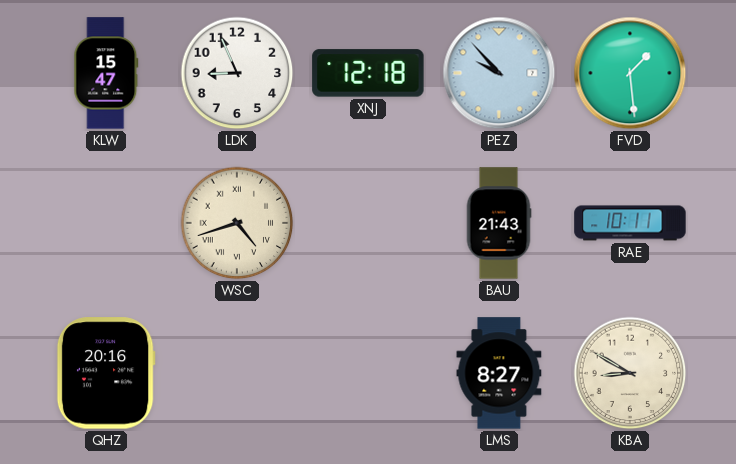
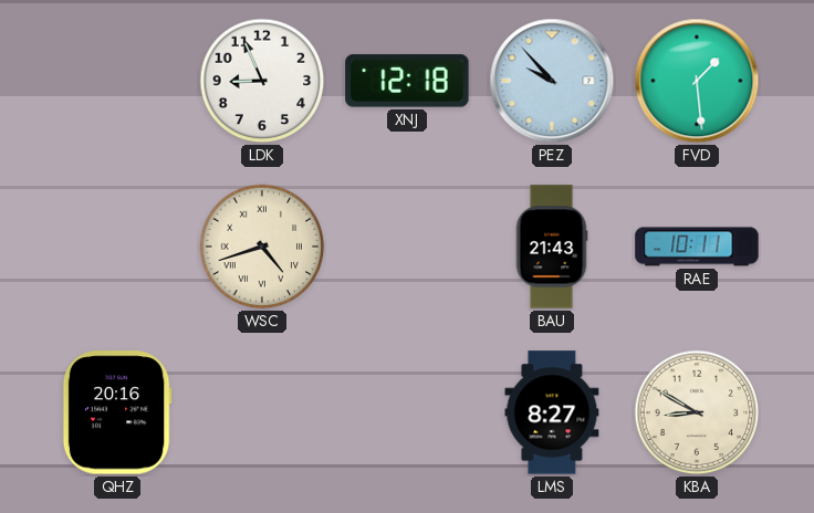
KLW: 15:47 -> none
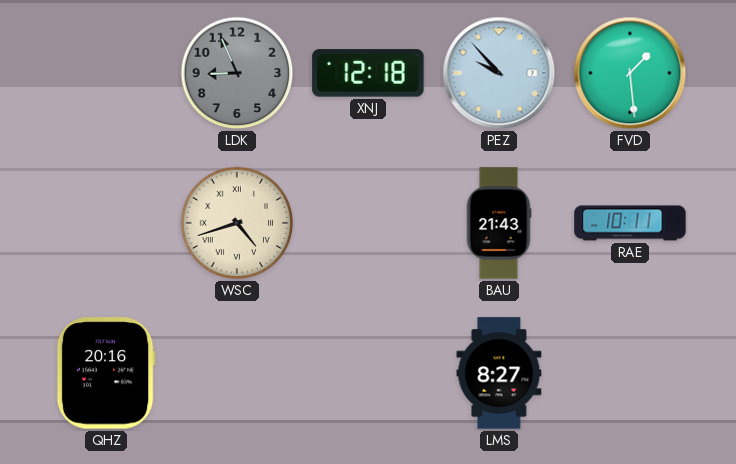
LDK dial: white -> grey
KBA: 8:50 -> none
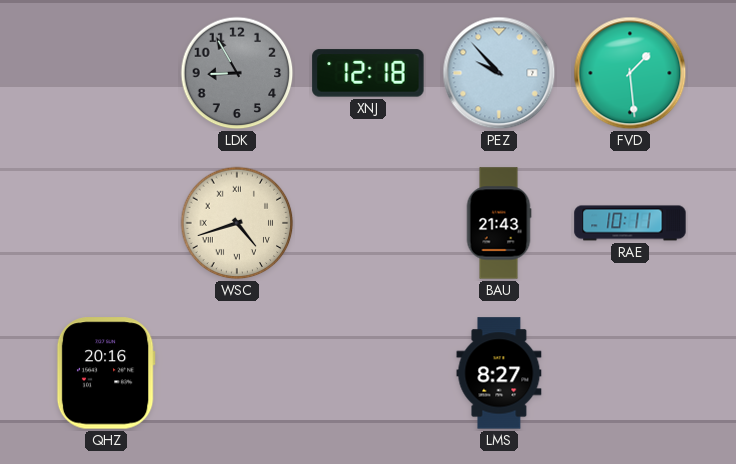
LDK: 8:56 -> 8:55
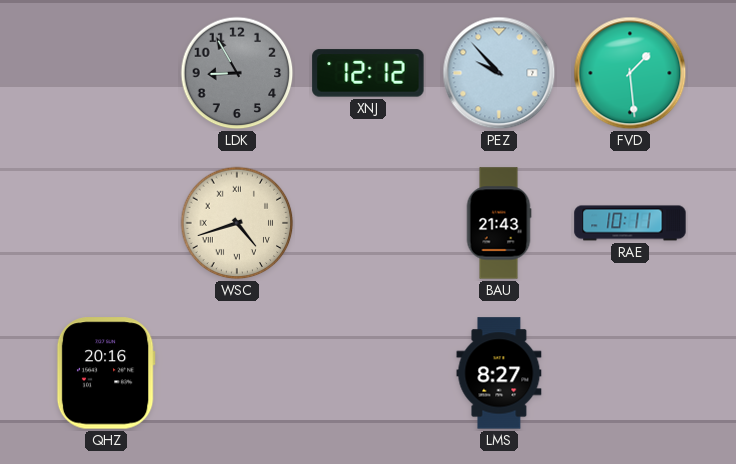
XNJ: 12:18 -> 12:12
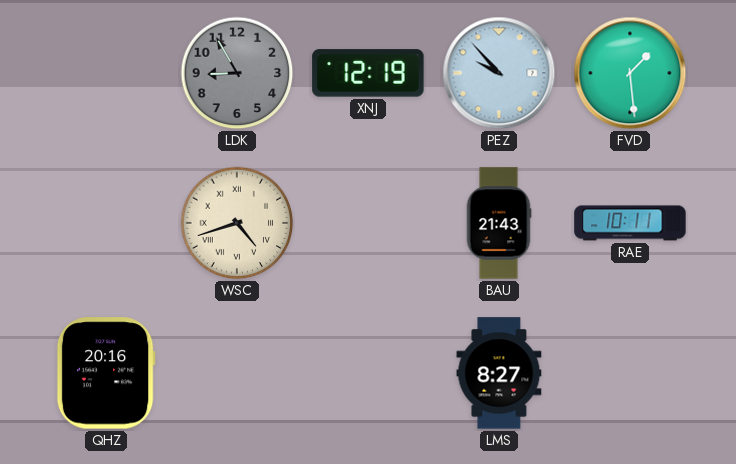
XNJ: 12:12 -> 12:19
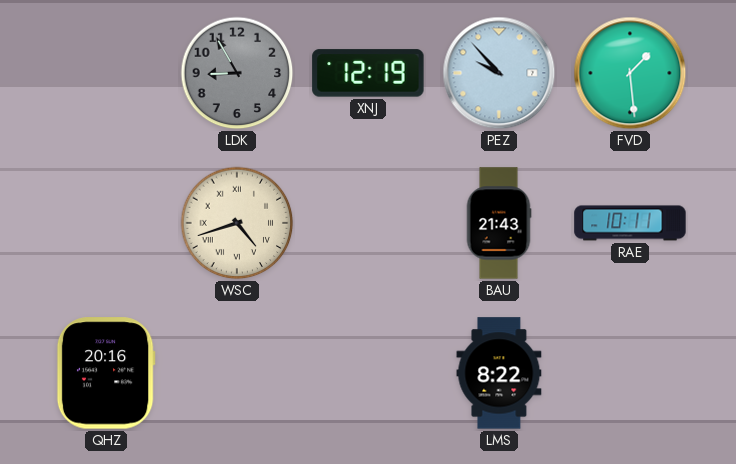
LMS: 8:27 -> 8:22
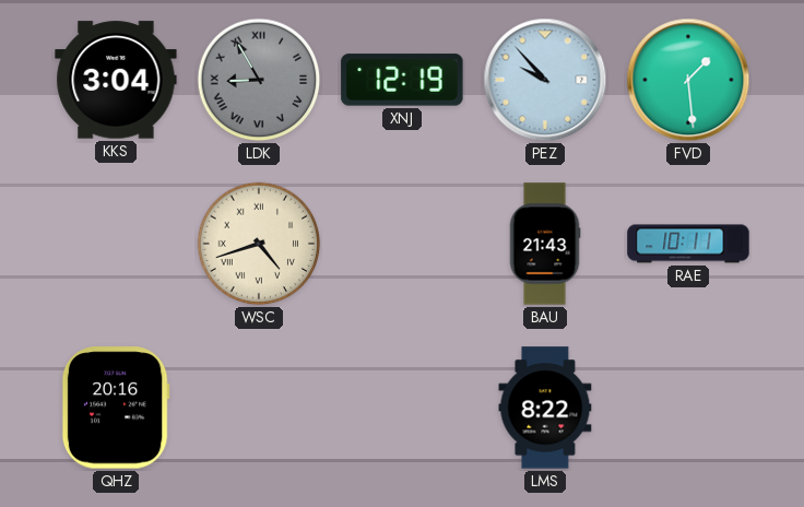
KKS: none -> 3:04
LDK numerals: Arabic -> Roman
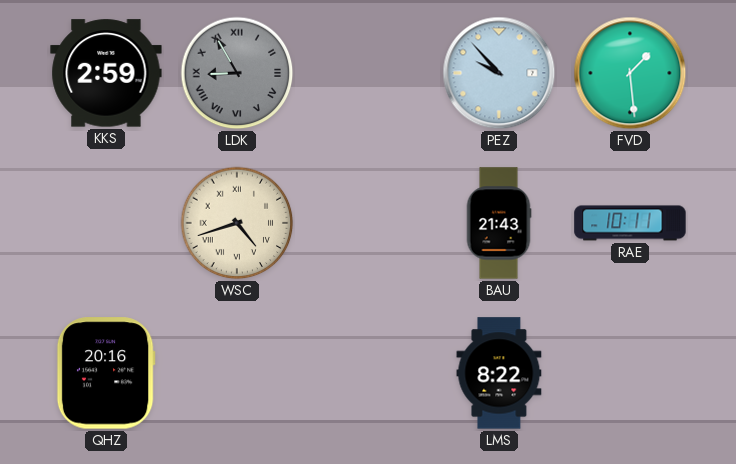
KKS: 3:04 -> 2:59
XNJ: 12:19 -> none
